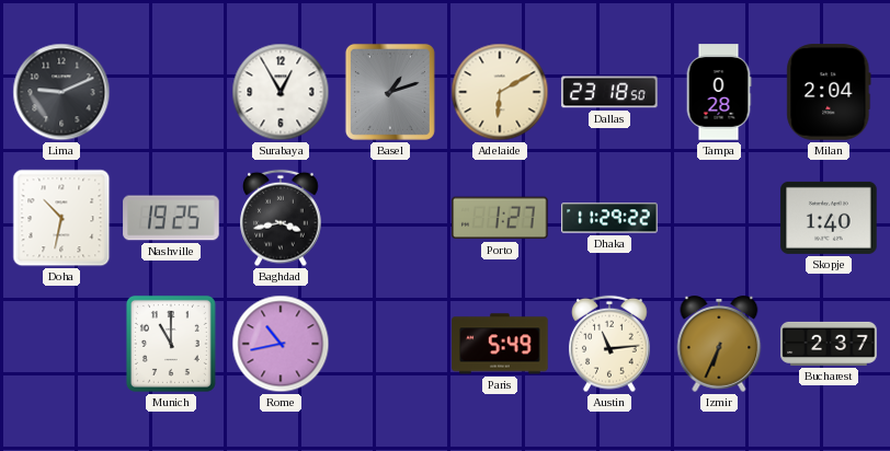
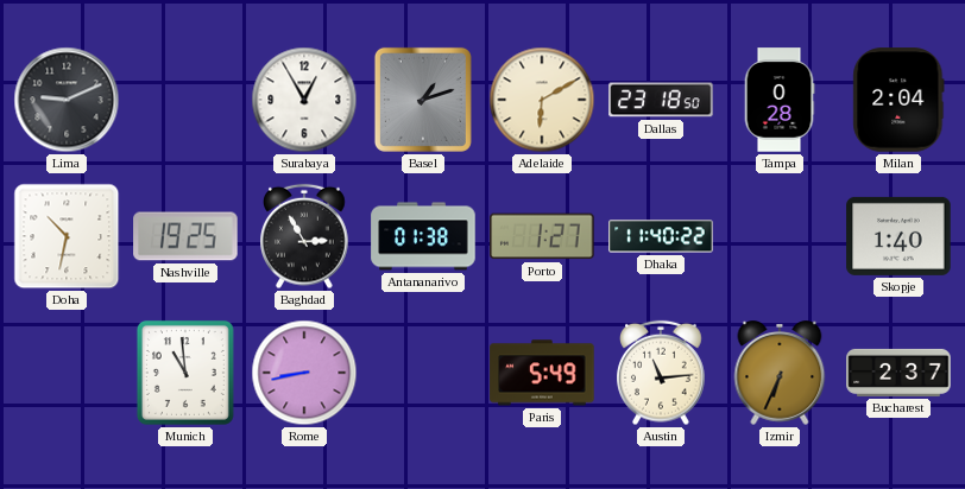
Baghdad: 3:43 -> 2:55
Antananarivo: none -> 01:38
Dhaka: 11:29 -> 11:40
Munich: 11:00 -> 10:59
Rome: 10:43 -> 8:43
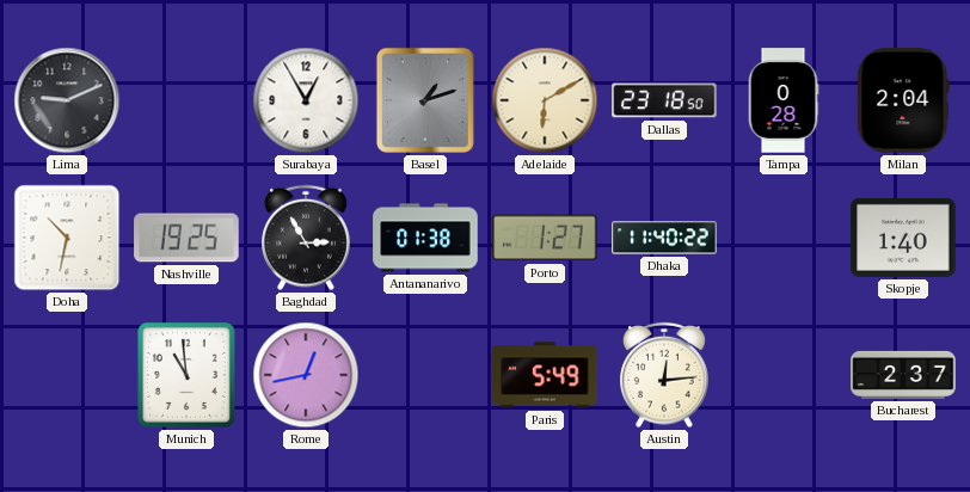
Rome: 8:43 -> 12:43
Austin: 11:14 -> 12:14
Izmir: 6:34 -> none
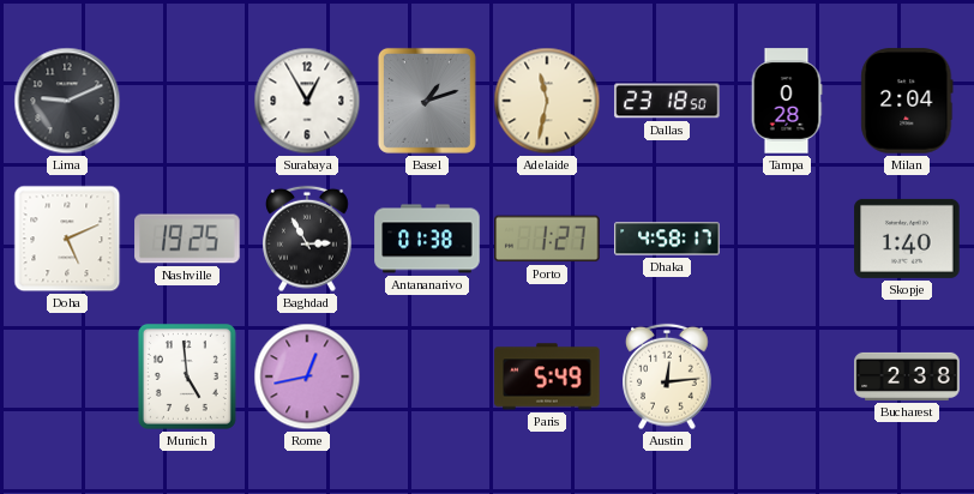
Adelaide: 6:10 -> 11:32
Doha: 10:32 -> 5:11
Dhaka: 11:40 -> 4:58
Munich: 10:59 -> 4:59
Bucharest: 2:37 -> 2:38
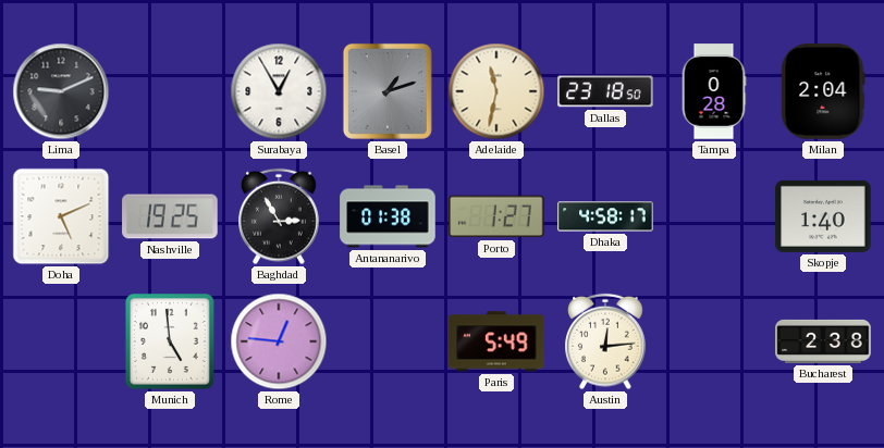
Rome: 12:43 -> 12:46
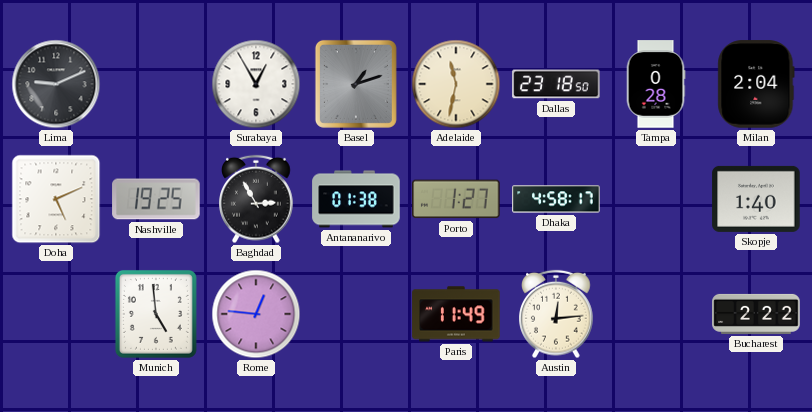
Paris: 5:49 -> 11:49
Bucharest: 2:38 -> 2:22
